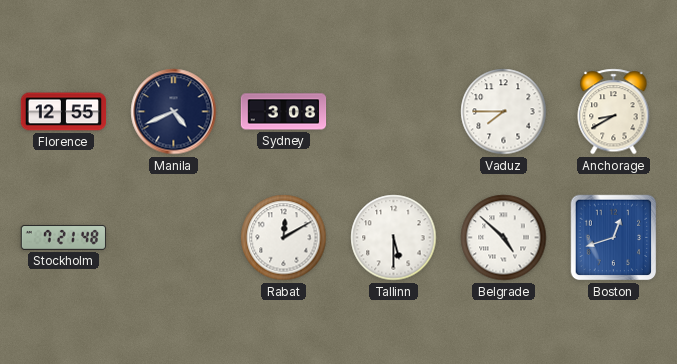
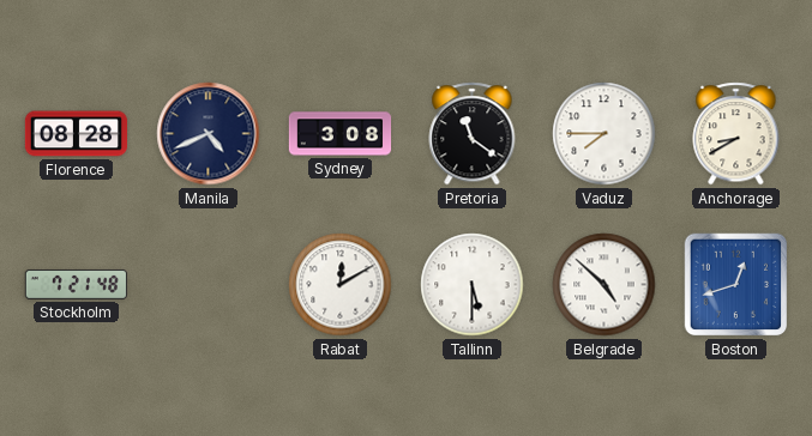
Florence: 12:55 -> 08:28
Pretoria: none -> 11:21
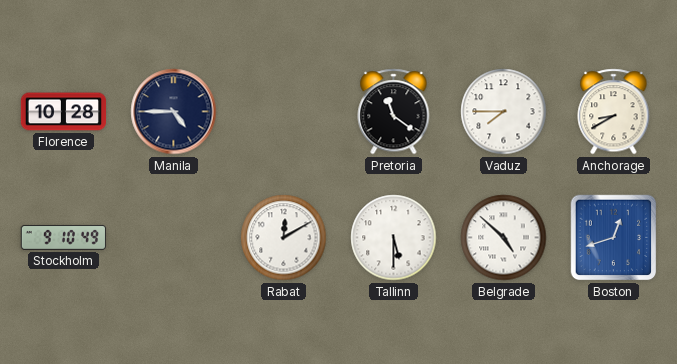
Florence: 08:28 -> 10:28
Manila: 4:41 -> 4:45
Sydney: 3:08 -> none
Stockholm: 7:21 -> 9:10
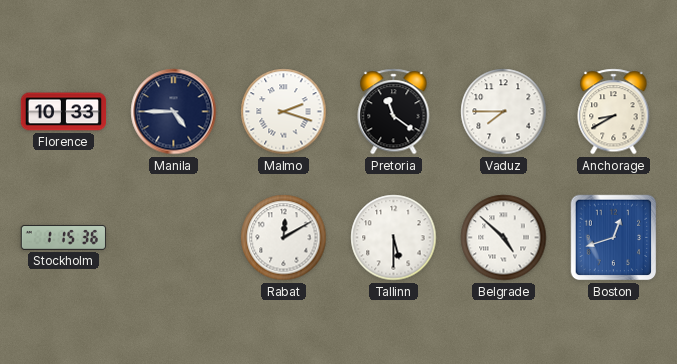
Florence: 10:28 -> 10:33
Malmo: none -> 2:18
Stockholm: 9:10 -> 1:15
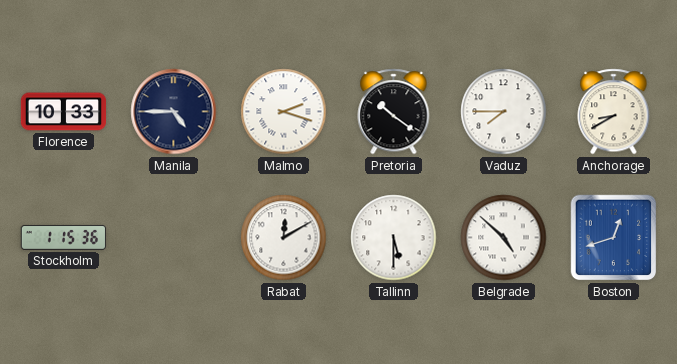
Pretoria: 11:21 -> 10:21
